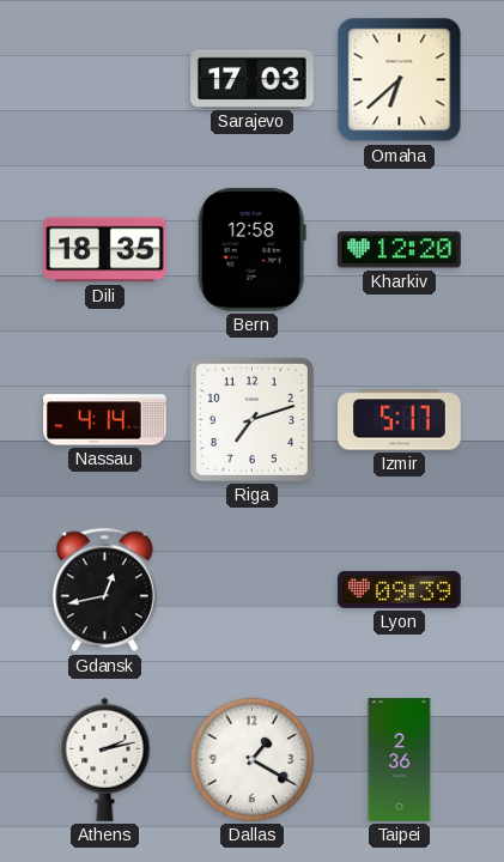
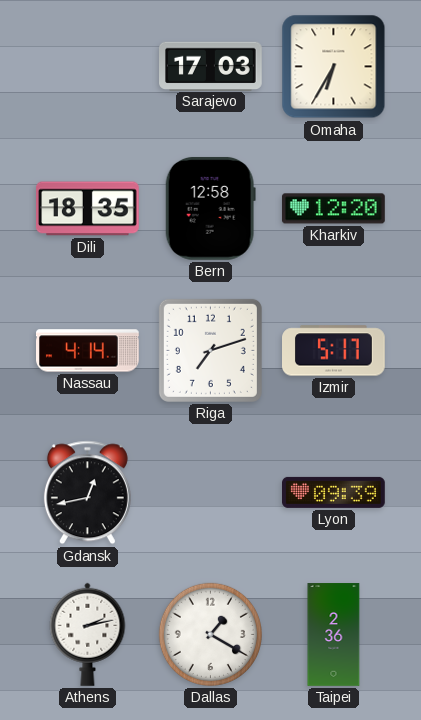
Omaha: 6:38 -> 6:35
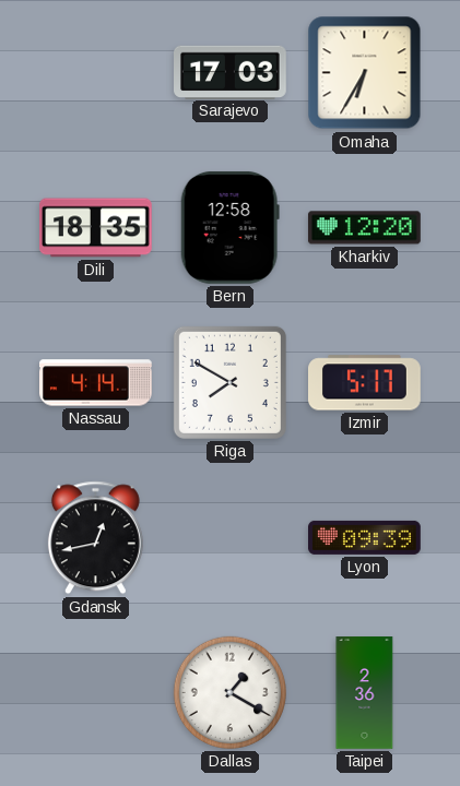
Riga: 7:12 -> 7:50
Athens: 2:13 -> none
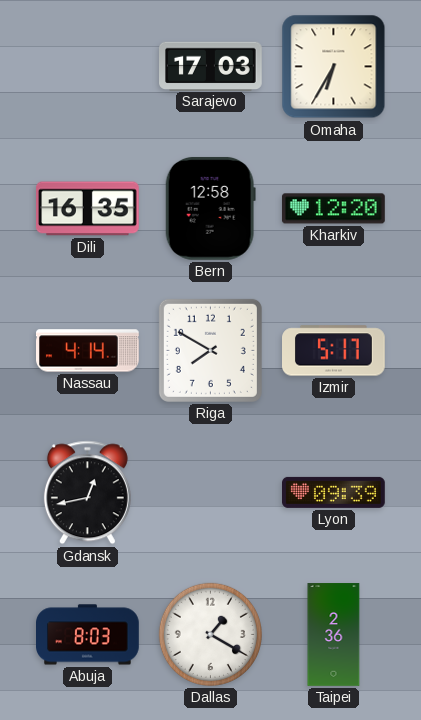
Dili: 18:35 -> 16:35
Abuja: none -> 8:03
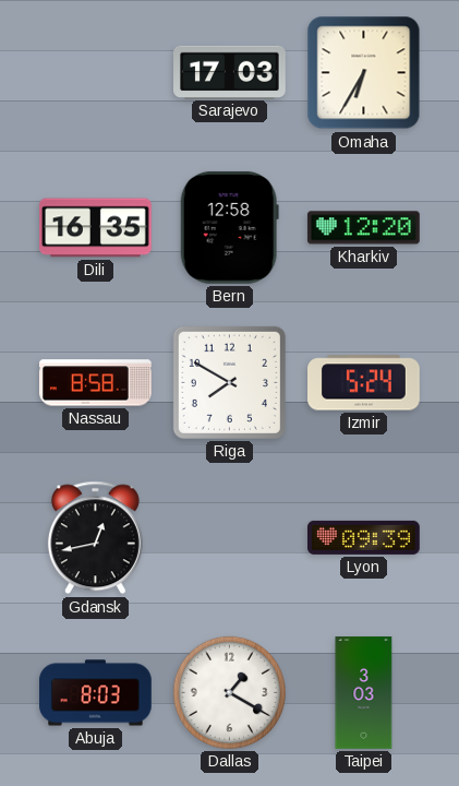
Nassau: 4:14 -> 8:58
Izmir: 5:17 -> 5:24
Taipei: 2:36 -> 3:03
